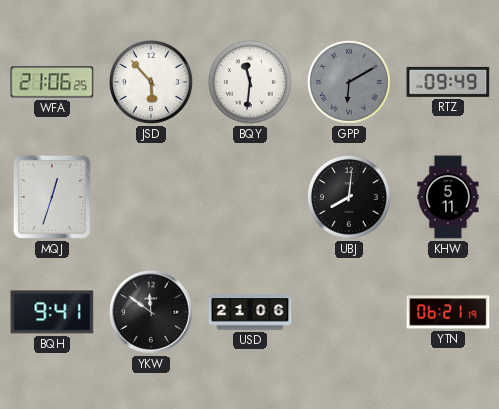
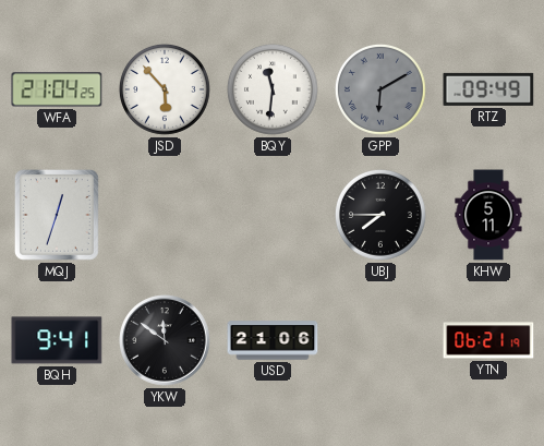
WFA: 21:06 -> 21:04
UBJ: 8:01 -> 7:45
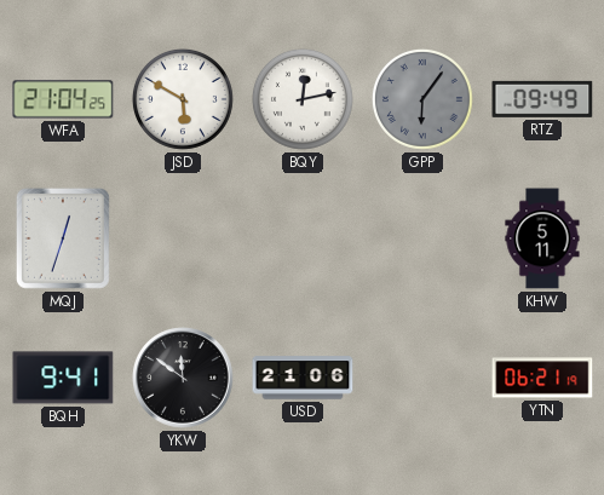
JSD: 5:53 -> 5:50
BQY: 11:31 -> 12:13
GPP: 6:10 -> 6:06
UBJ: 7:45 -> none
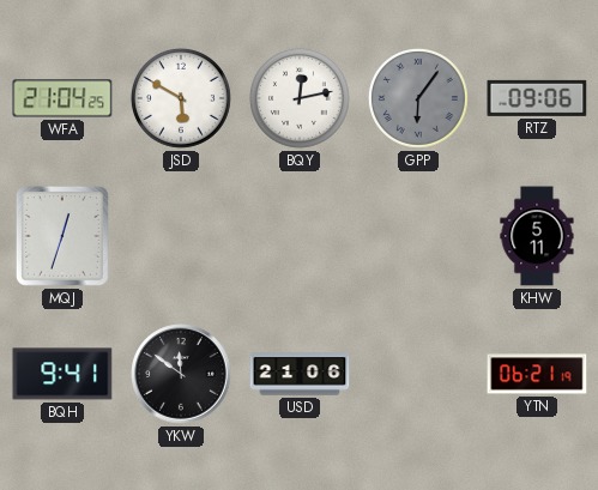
RTZ: 09:49 -> 09:06
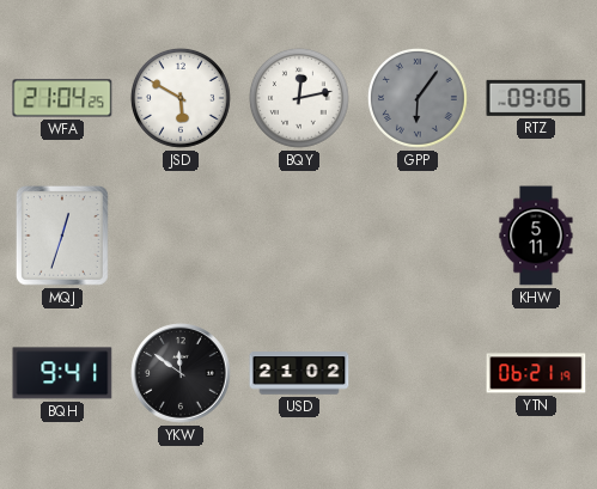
USD: 21:06 -> 21:02
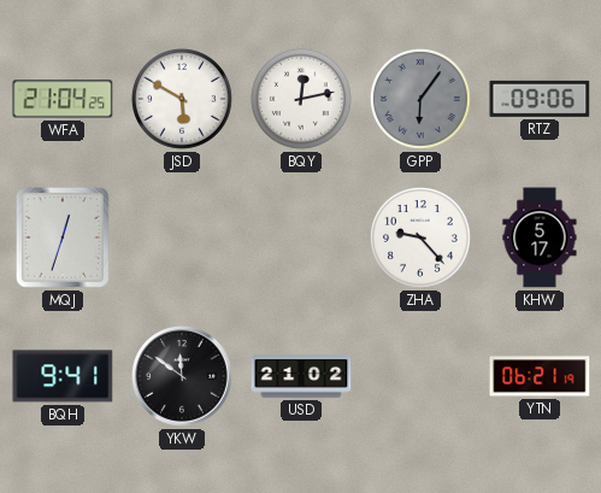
ZHA: none -> 9:23
KHW: 5:11 -> 5:17
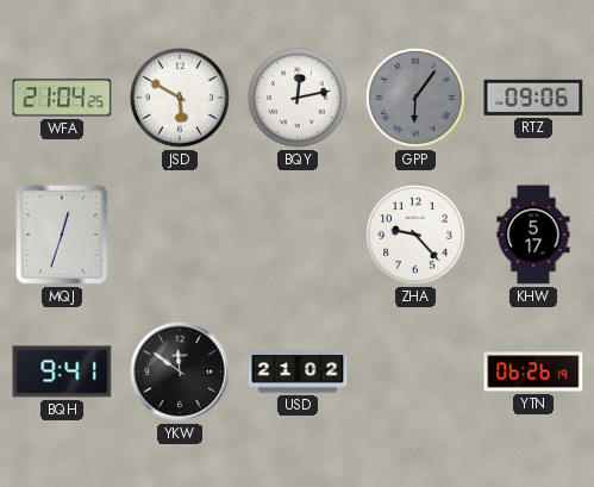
YTN: 06:21 -> 06:26
